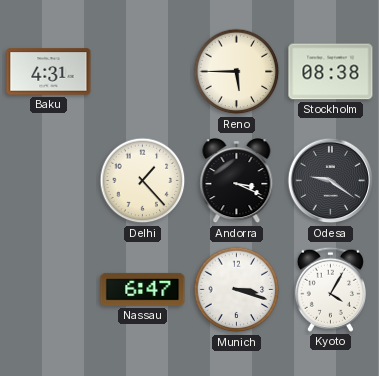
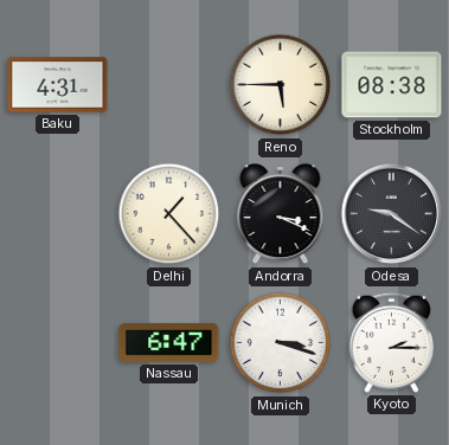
Kyoto: 4:05 -> 2:15
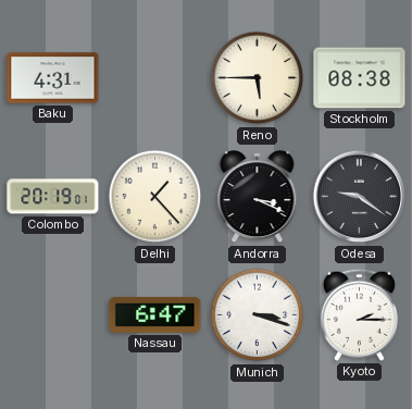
Colombo: none -> 20:19
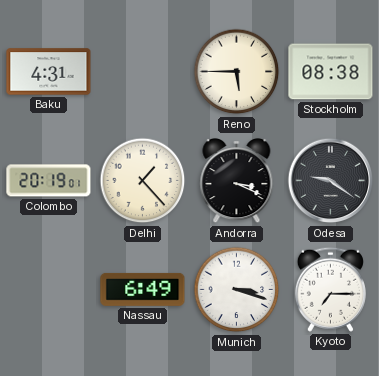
Nassau: 6:47 -> 6:49
Kyoto: 2:15 -> 7:15
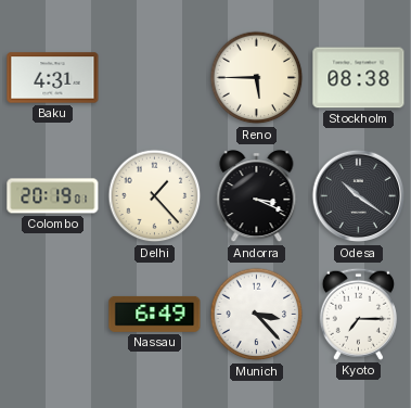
Odesa: 9:21 -> 10:21
Munich: 3:18 -> 3:23
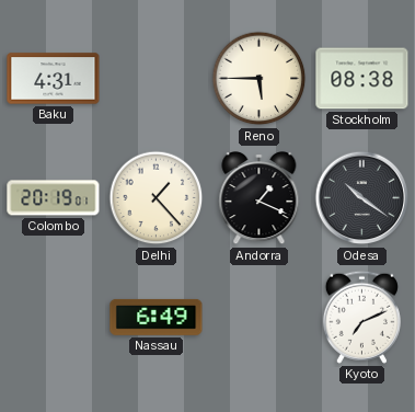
Andorra: 3:19 -> 1:19
Munich: 3:23 -> none
Kyoto: 7:15 -> 7:11
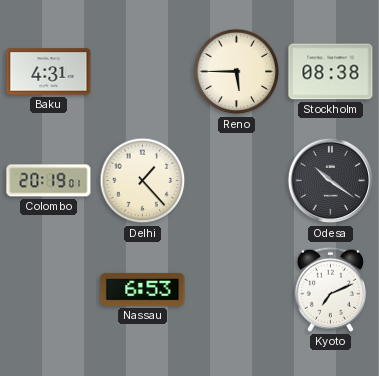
Andorra: 1:19 -> none
Nassau: 6:49 -> 6:53
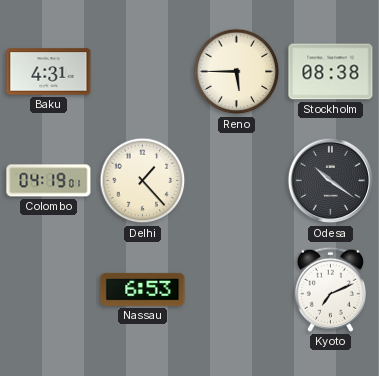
Colombo: 20:19 -> 04:19
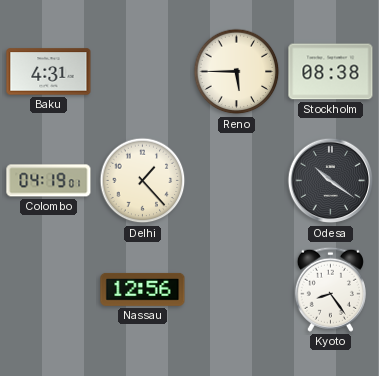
Nassau: 6:53 -> 12:56
Kyoto: 7:11 -> 8:24
